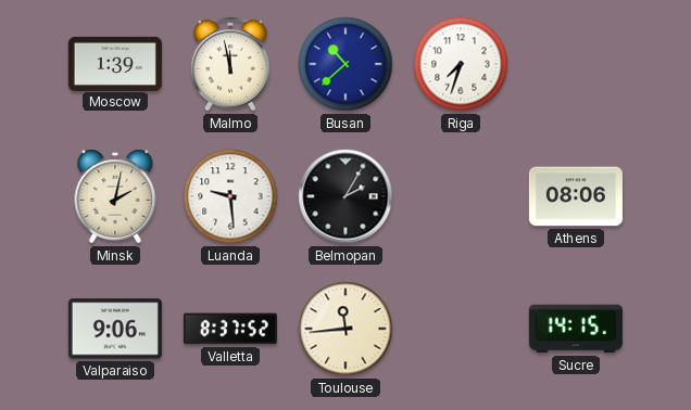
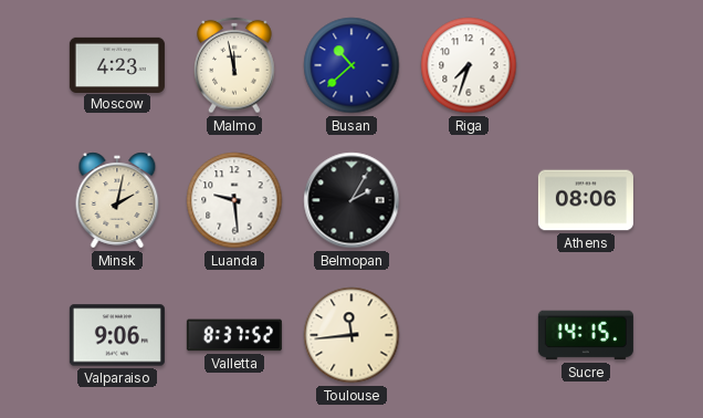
Moscow: 1:39 -> 4:23
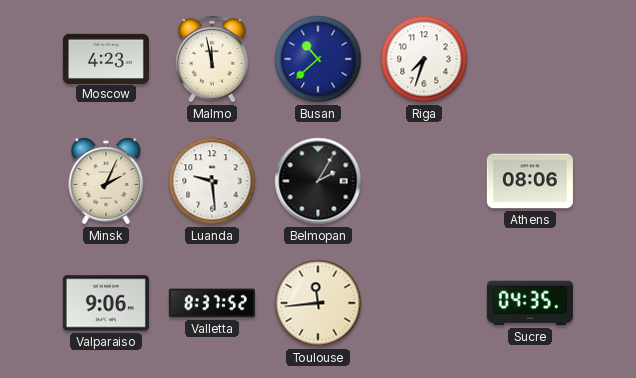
Minsk: 2:02 -> 2:04
Sucre: 14:15 -> 04:35
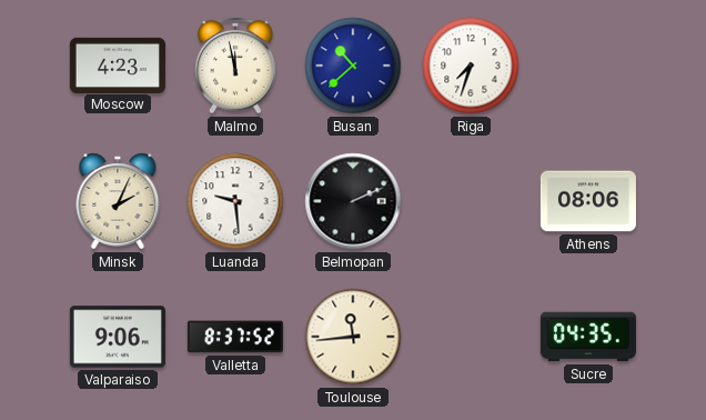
Belmopan: 2:05 -> 2:11
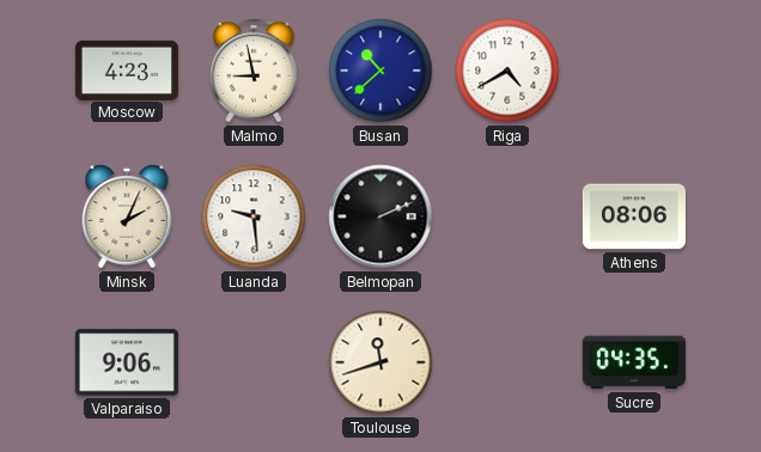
Malmo: 11:58 -> 8:58
Riga: 7:33 -> 4:40
Valletta: 8:37 -> none
Toulouse: 11:44 -> 11:42
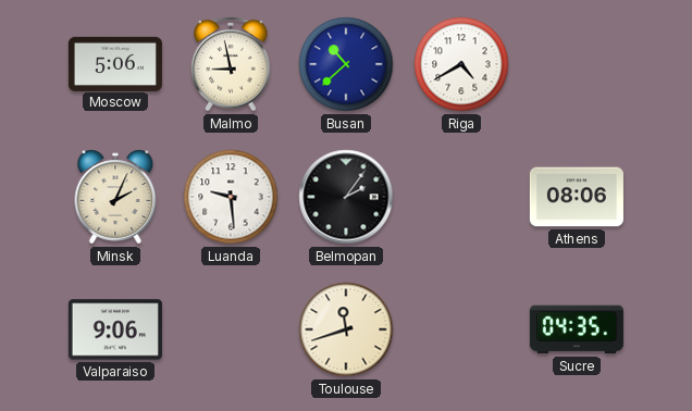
Moscow: 4:23 -> 5:06
Belmopan: 2:11 -> 2:06
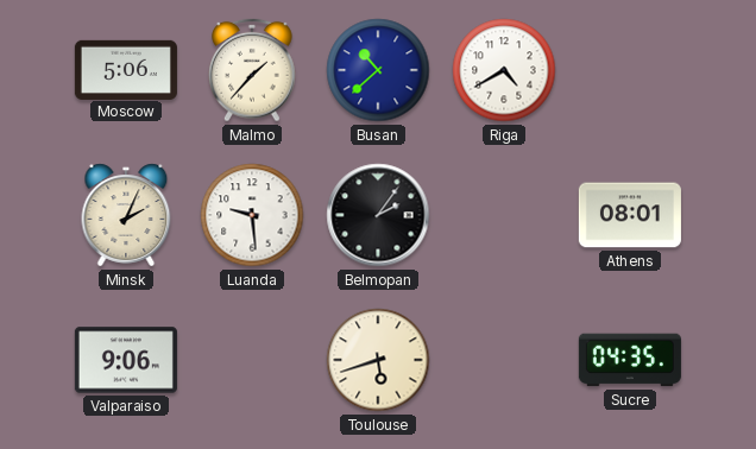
Malmo: 8:58 -> 1:37
Athens: 08:06 -> 08:01
Toulouse: 11:42 -> 5:42
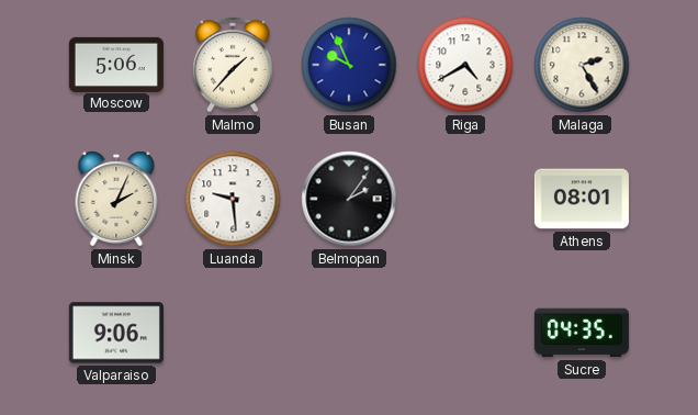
Busan: 10:38 -> 9:56
Malaga: none -> 2:25
Toulouse: 5:42 -> none
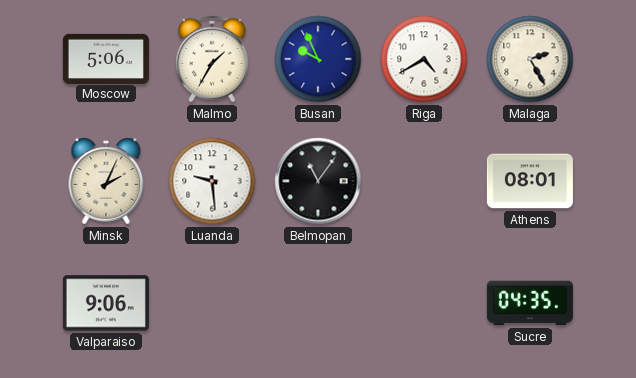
Malmo: 1:37 -> 1:35
Belmopan: 2:06 -> 11:06
